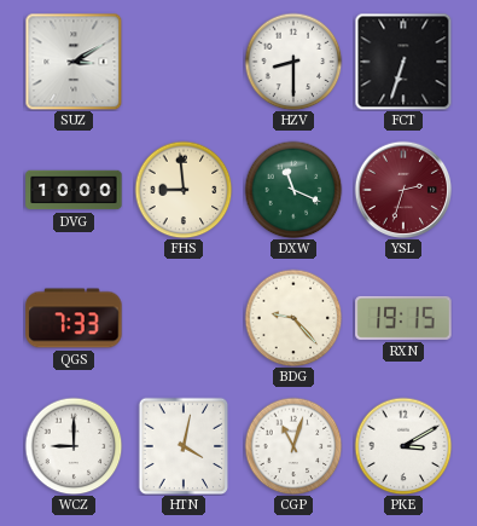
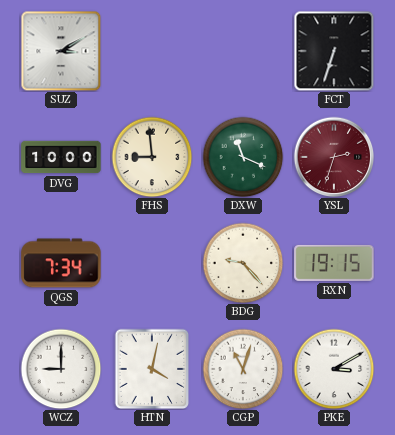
HZV: 8:30 -> none
QGS: 7:33 -> 7:34
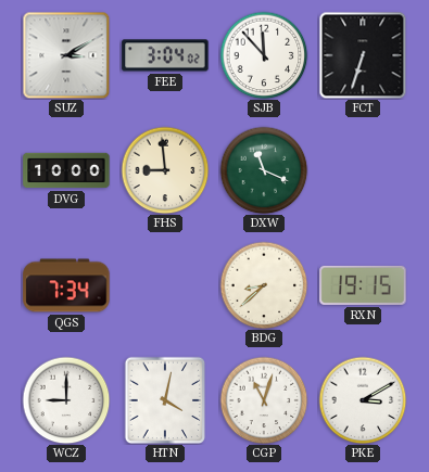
FEE: none -> 3:04
SJB: none -> 11:53
YSL: 2:33 -> none
BDG: 9:23 -> 8:38
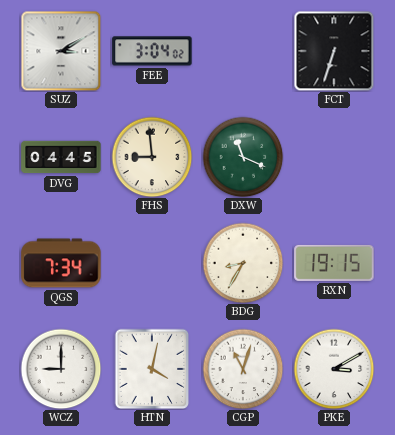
SJB: 11:53 -> none
DVG: 10:00 -> 04:45
BDG: 8:38 -> 8:35
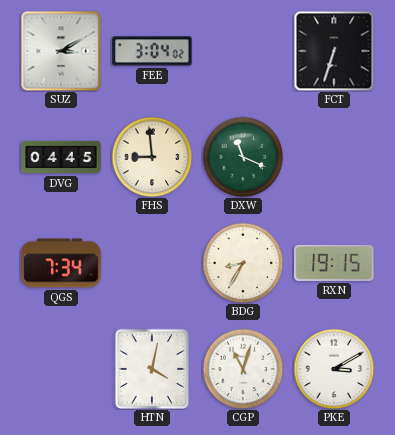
WCZ: 9:00 -> none
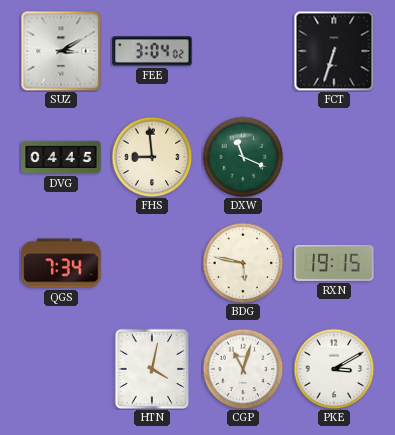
BDG: 8:35 -> 5:47
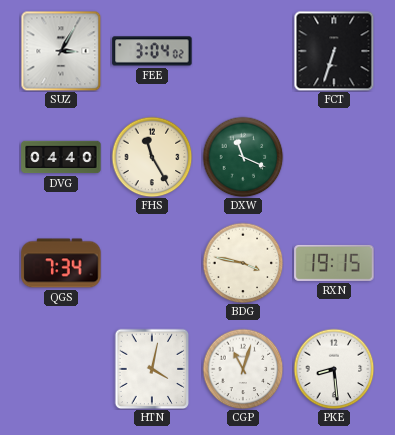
SUZ: 3:10 -> 3:05
DVG: 04:45 -> 04:40
FHS: 8:59 -> 11:25
BDG: 5:47 -> 3:47
PKE: 3:10 -> 8:29
